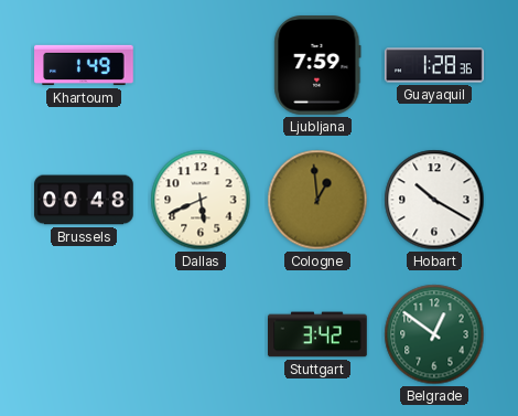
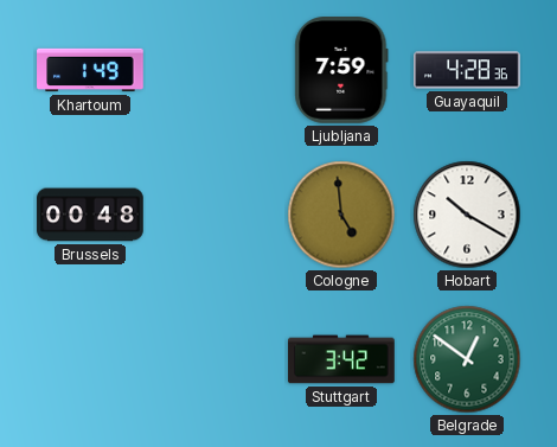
Guayaquil: 1:28 -> 4:28
Dallas: 5:41 -> none
Cologne: 12:59 -> 4:59
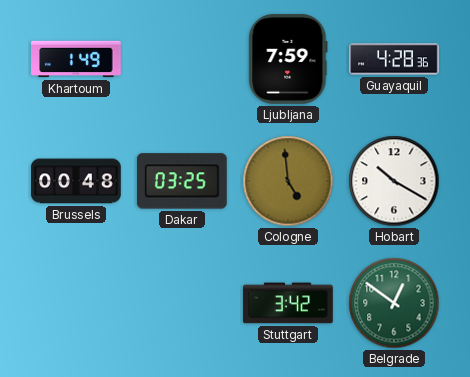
Dakar: none -> 03:25
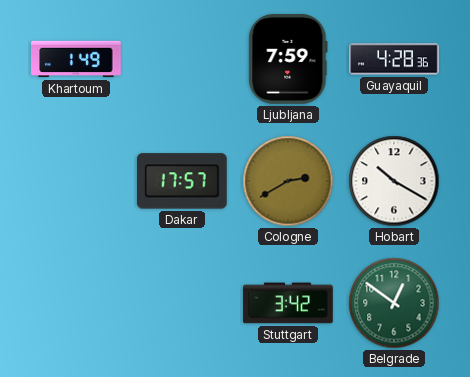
Brussels: 00:48 -> none
Dakar: 03:25 -> 17:57
Cologne: 4:59 -> 2:40
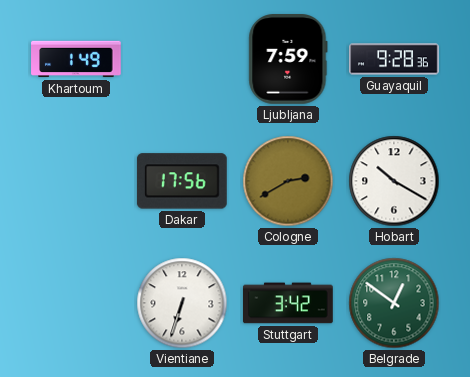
Guayaquil: 4:28 -> 9:28
Dakar: 17:57 -> 17:56
Vientiane: none -> 6:33
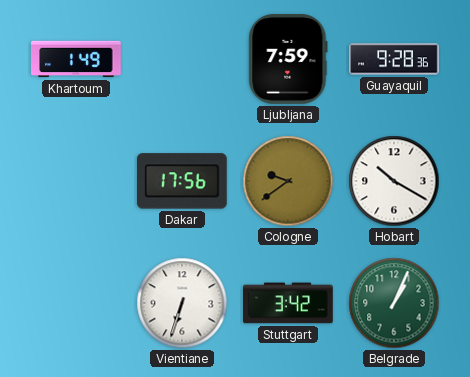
Cologne: 2:40 -> 9:39
Belgrade: 12:51 -> 1:04
